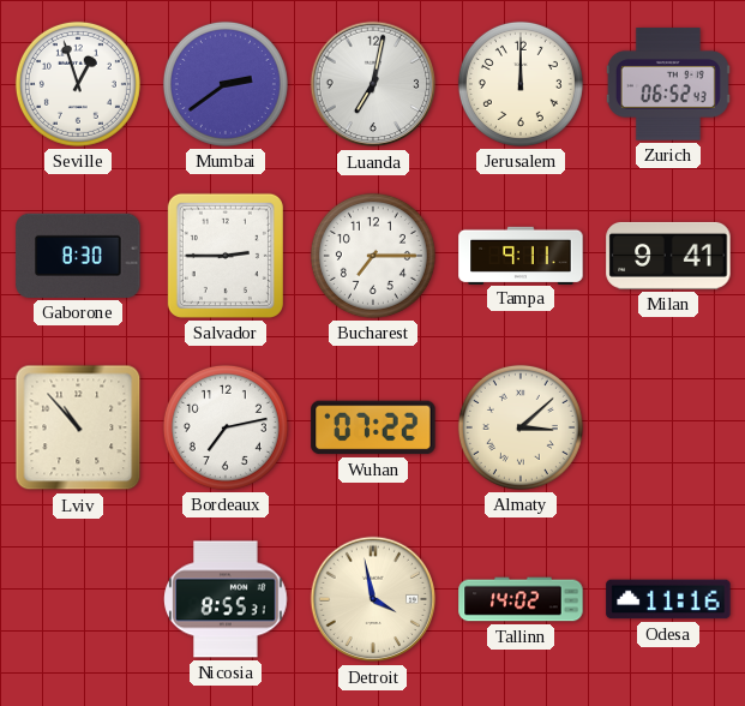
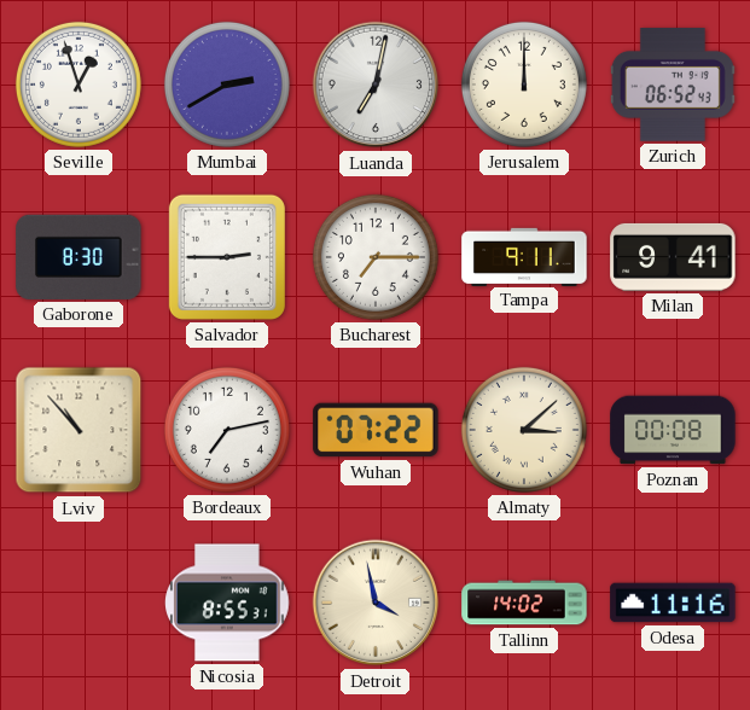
Mumbai: 2:39 -> 2:40
Poznan: none -> 00:08
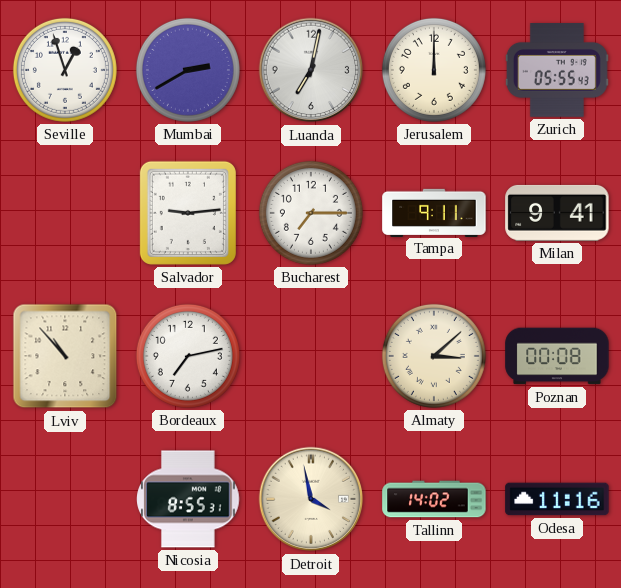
Zurich: 06:52 -> 05:55
Gaborone: 8:30 -> none
Salvador: 2:45 -> 9:14
Wuhan: 07:22 -> none
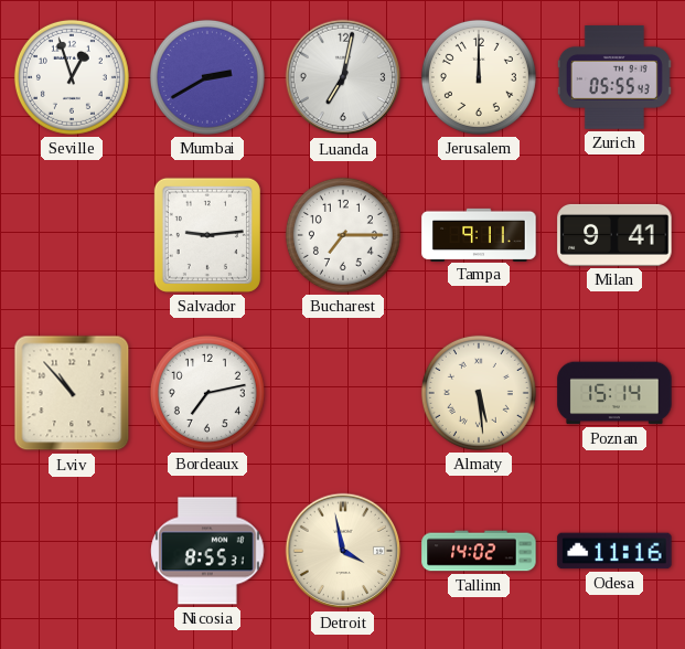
Almaty: 3:08 -> 5:29
Poznan: 00:08 -> 15:14
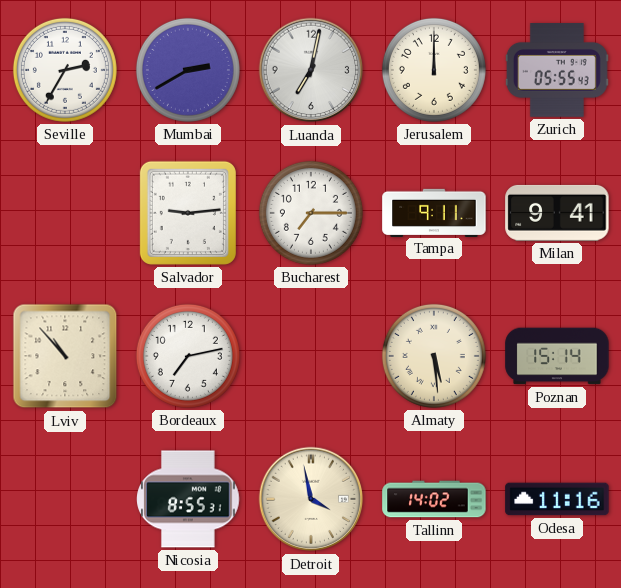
Seville: 12:57 -> 2:35
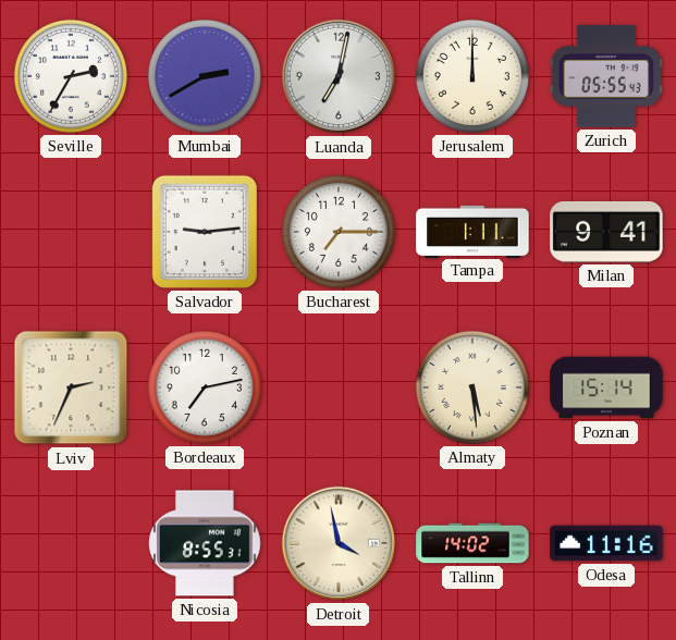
Tampa: 9:11 -> 1:11
Lviv: 10:53 -> 2:34
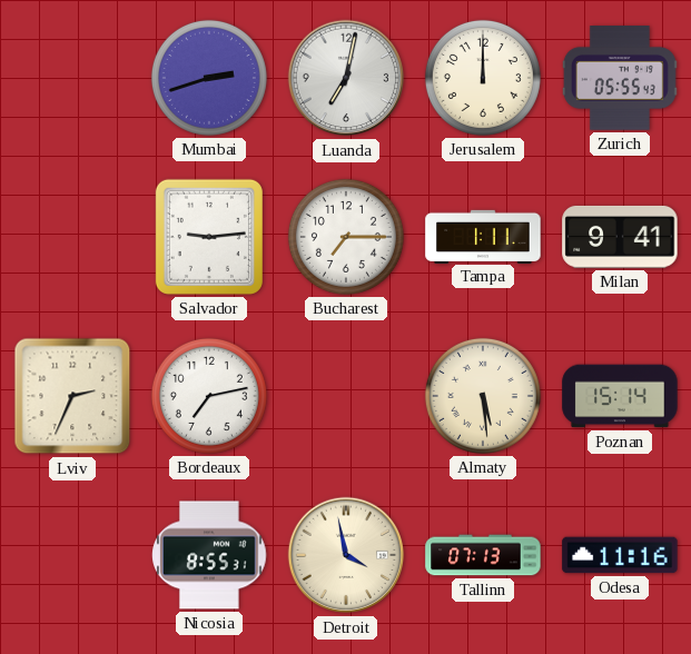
Seville: 2:35 -> none
Mumbai: 2:40 -> 2:42
Tallinn: 14:02 -> 07:13
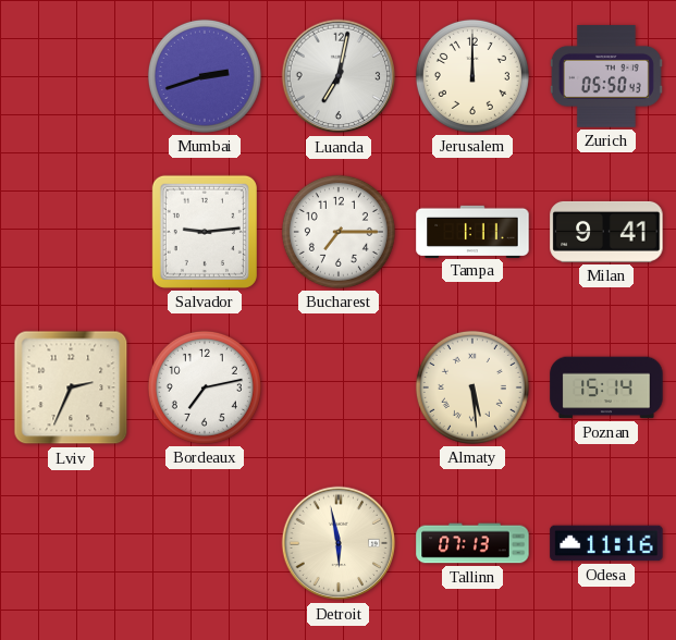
Zurich: 05:55 -> 05:50
Nicosia: 8:55 -> none
Detroit: 3:58 -> 5:58
